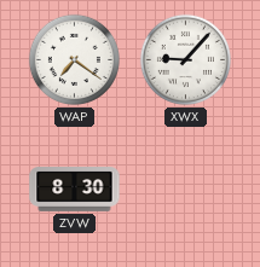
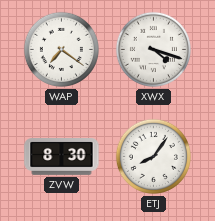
XWX: 9:07 -> 4:18
ETJ: none -> 8:06
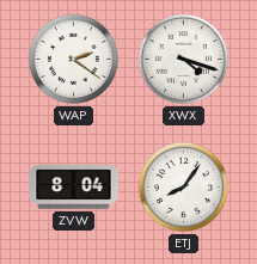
WAP: 7:21 -> 2:21
ZVW: 8:30 -> 8:04
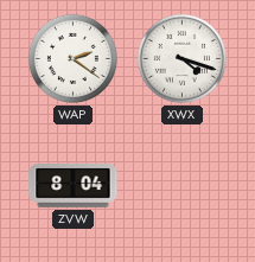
ETJ: 8:06 -> none
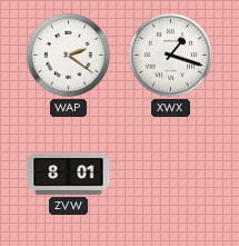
XWX: 4:18 -> 1:18
ZVW: 8:04 -> 8:01
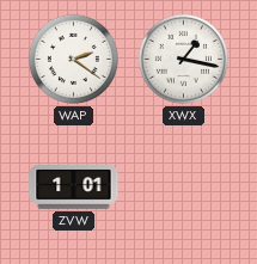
XWX: 1:18 -> 1:17
ZVW: 8:01 -> 1:01
